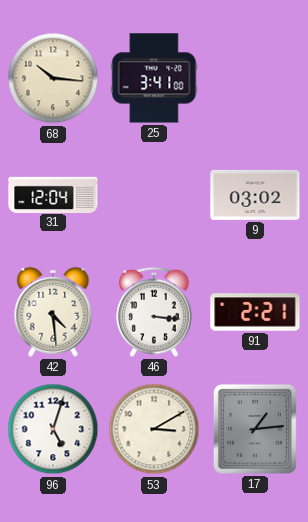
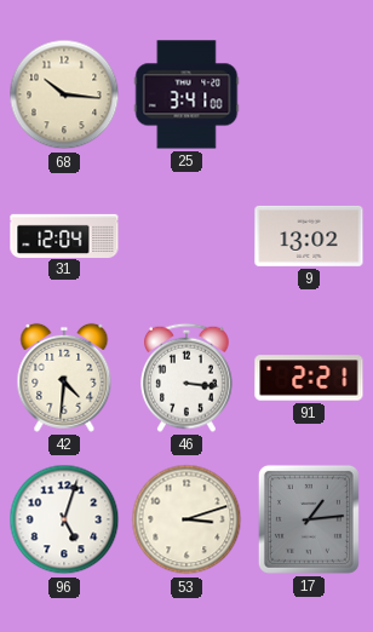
9: 03:02 -> 13:02
42: 4:29 -> 4:31
53: 3:10 -> 3:12
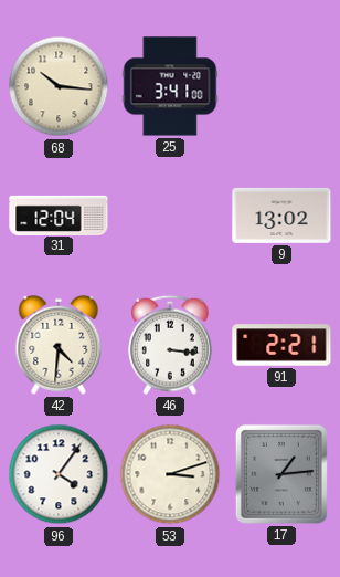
96: 5:03 -> 4:06
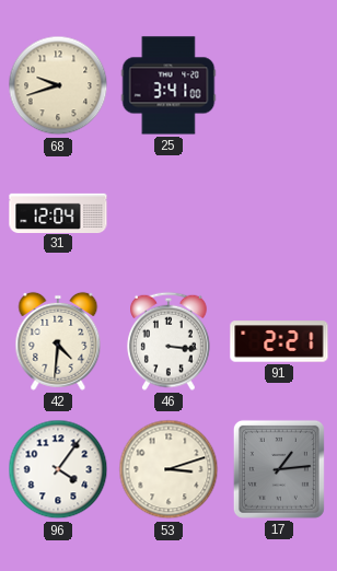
68: 10:16 -> 9:42
9: 13:02 -> none
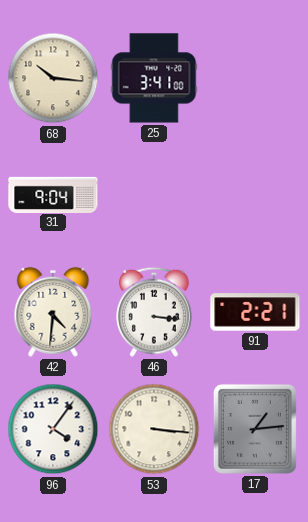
68: 9:42 -> 10:16
31: 12:04 -> 9:04
53: 3:12 -> 3:16
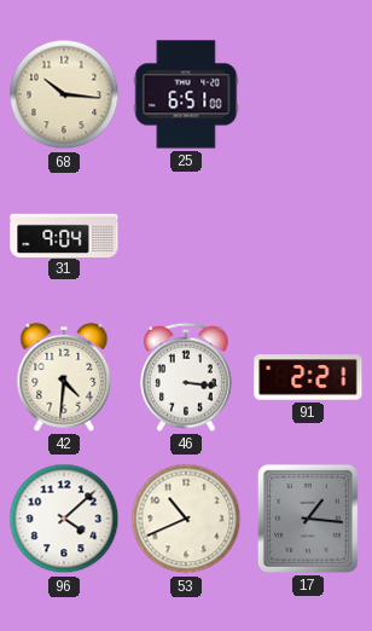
25: 3:41 -> 6:51
96: 4:06 -> 4:08
53: 3:16 -> 10:41
17: 1:14 -> 1:16
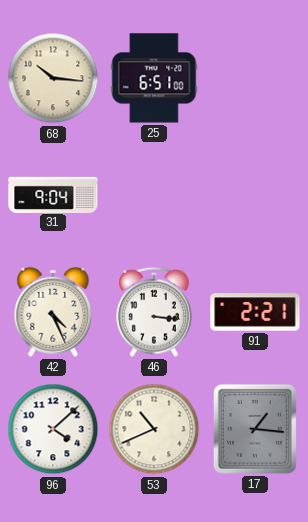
42: 4:31 -> 4:26
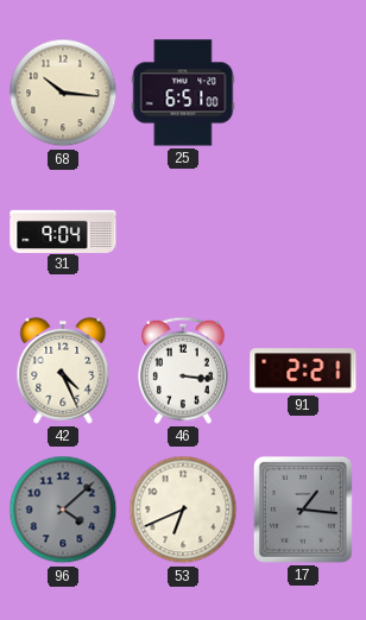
96 dial: white -> grey
53: 10:41 -> 6:41
